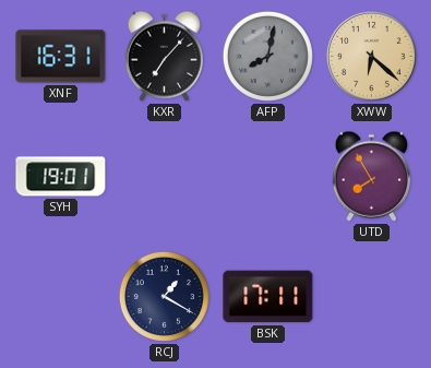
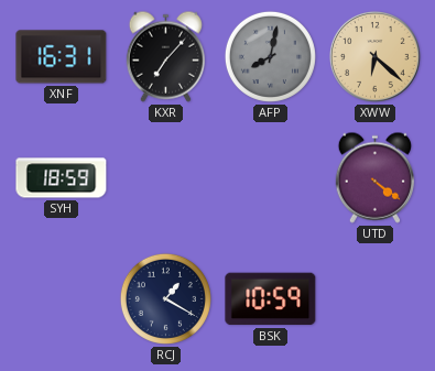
SYH: 19:01 -> 18:59
UTD: 7:55 -> 4:21
BSK: 17:11 -> 10:59
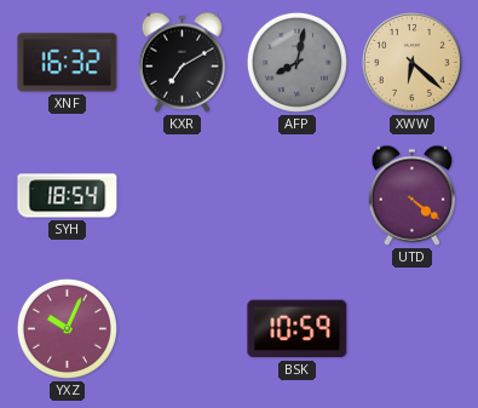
XNF: 16:31 -> 16:32
KXR: 7:07 -> 7:10
SYH: 18:59 -> 18:54
YXZ: none -> 10:04
RCJ: 1:20 -> none
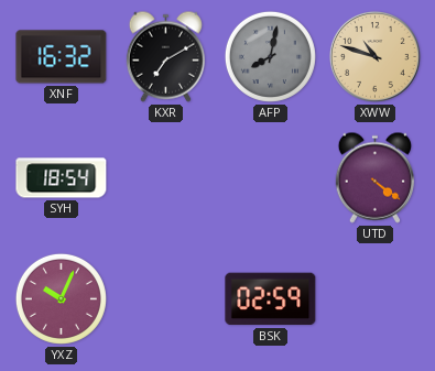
XWW: 6:22 -> 10:48
BSK: 10:59 -> 02:59
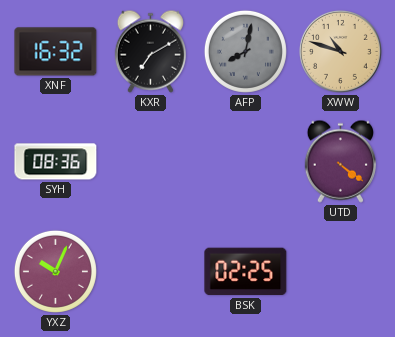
SYH: 18:54 -> 08:36
BSK: 02:59 -> 02:25
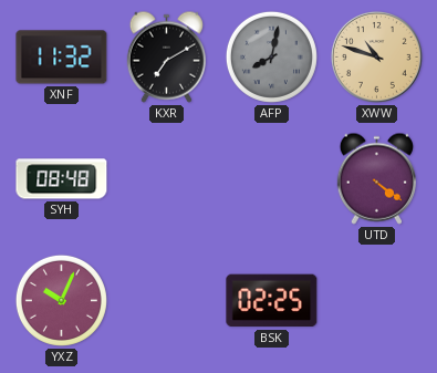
XNF: 16:32 -> 11:32
SYH: 08:36 -> 08:48
